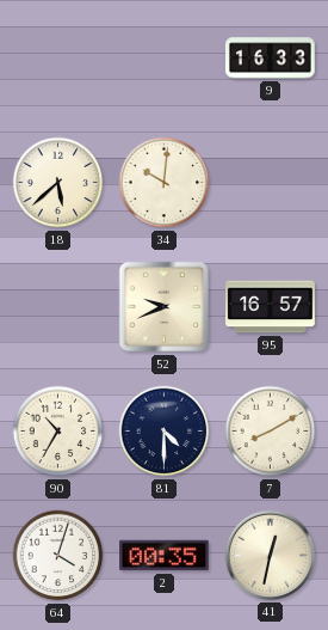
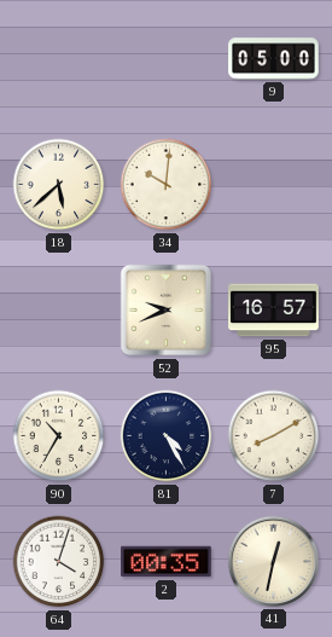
9: 16:33 -> 05:00
81: 4:30 -> 4:25
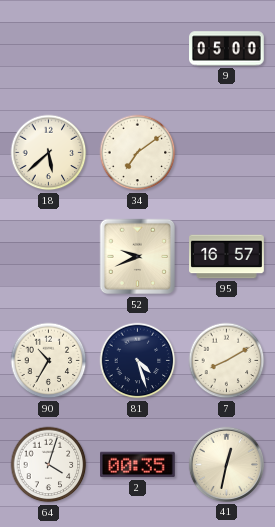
34: 10:01 -> 7:09
81: 4:25 -> 4:27
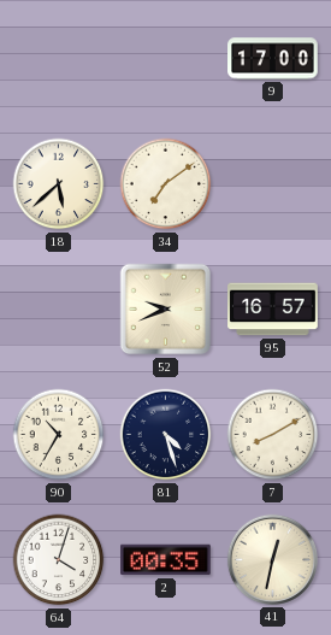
9: 05:00 -> 17:00
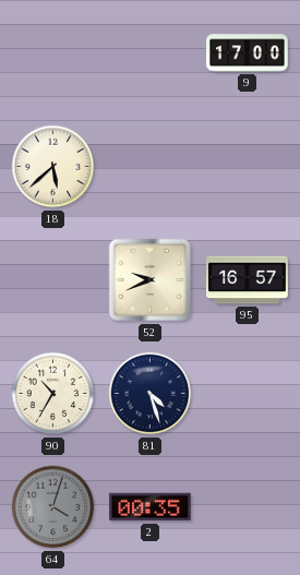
34: 7:09 -> none
7: 8:10 -> none
64 dial: white -> grey
41: 12:32 -> none
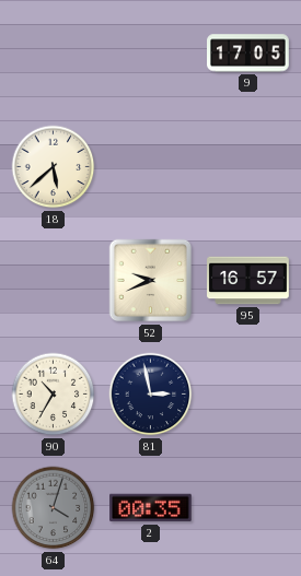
9: 17:00 -> 17:05
81: 4:27 -> 2:58
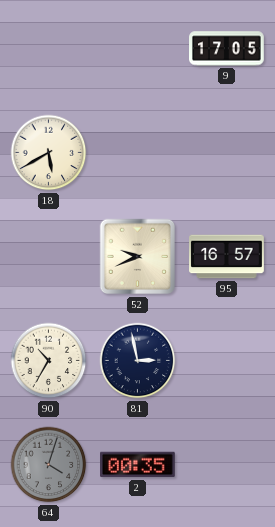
18: 5:38 -> 5:40
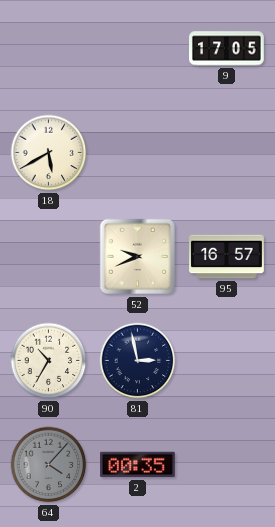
64: 4:03 -> 4:07
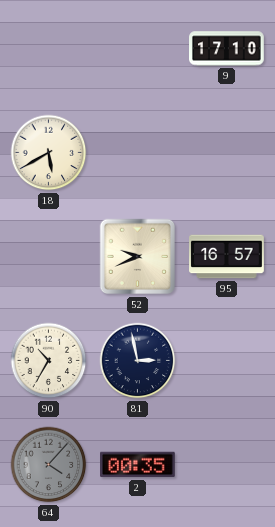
9: 17:05 -> 17:10
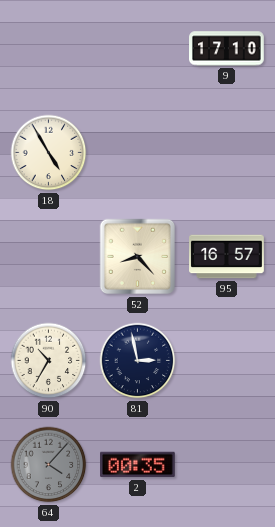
18: 5:40 -> 4:55
52: 9:41 -> 8:23
